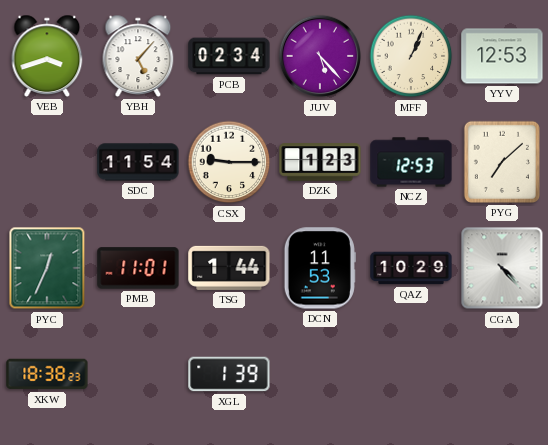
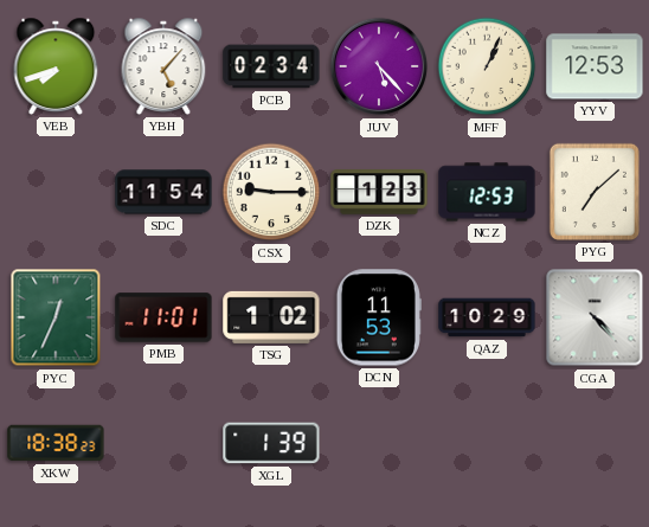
VEB: 3:42 -> 7:42
TSG: 1:44 -> 1:02
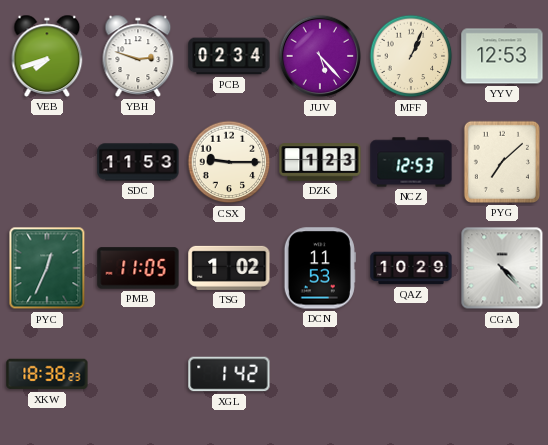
YBH: 5:07 -> 2:48
SDC: 11:54 -> 11:53
PMB: 11:01 -> 11:05
XGL: 1:39 -> 1:42
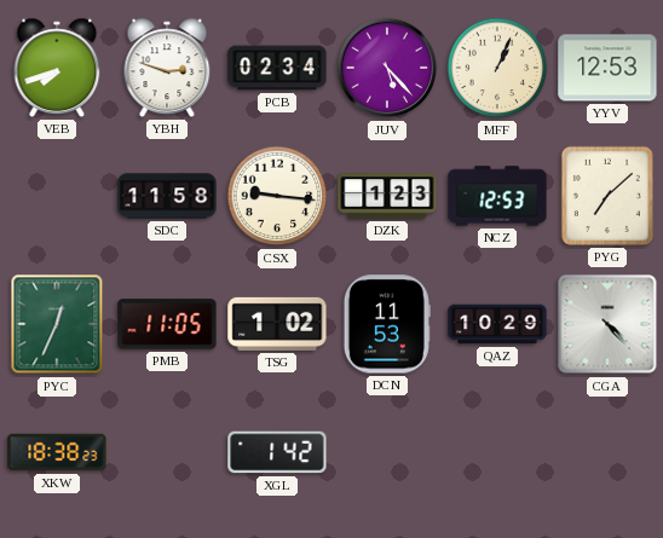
SDC: 11:53 -> 11:58
CSX: 9:15 -> 9:16
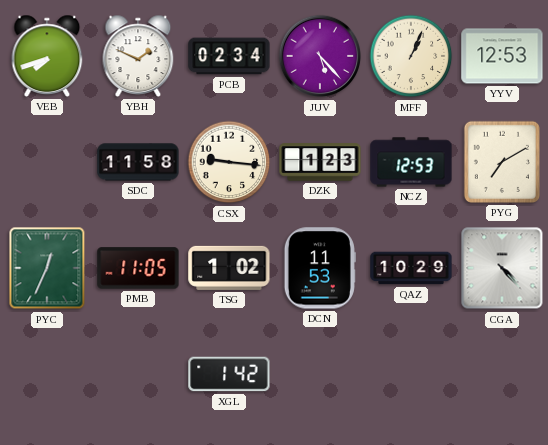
YBH: 2:48 -> 1:49
PYG: 7:08 -> 7:10
XKW: 18:38 -> none
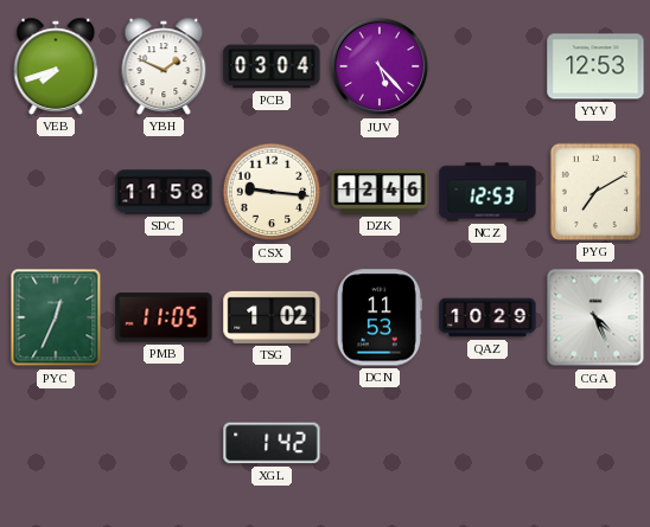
PCB: 02:34 -> 03:04
MFF: 1:04 -> none
DZK: 1:23 -> 12:46
CGA: 4:23 -> 4:26
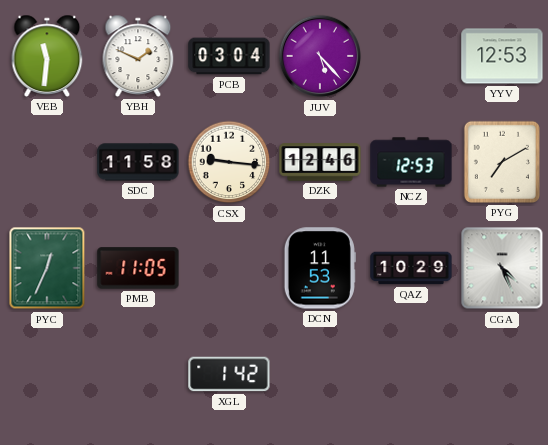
VEB: 7:42 -> 11:31
TSG: 1:02 -> none
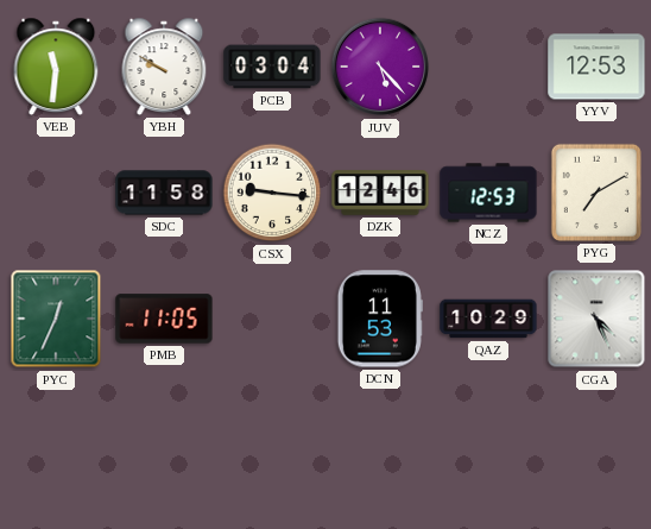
YBH: 1:49 -> 9:50
XGL: 1:42 -> none
